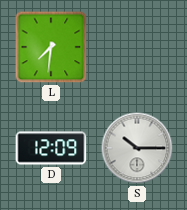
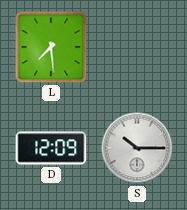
L: 7:31 -> 7:29
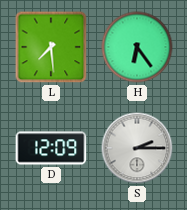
H: none -> 6:24
S: 10:15 -> 2:15
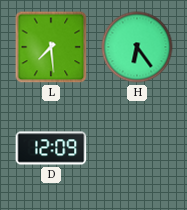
S: 2:15 -> none
